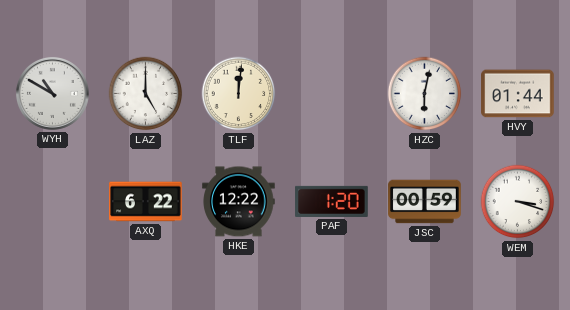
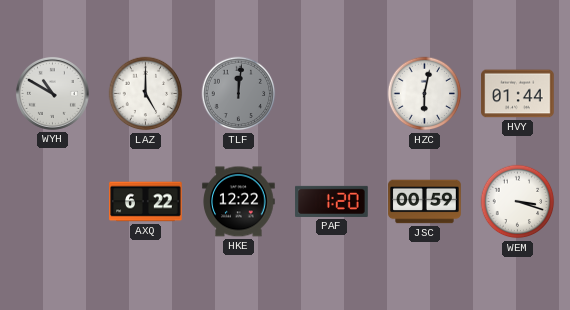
TLF dial: cream -> grey
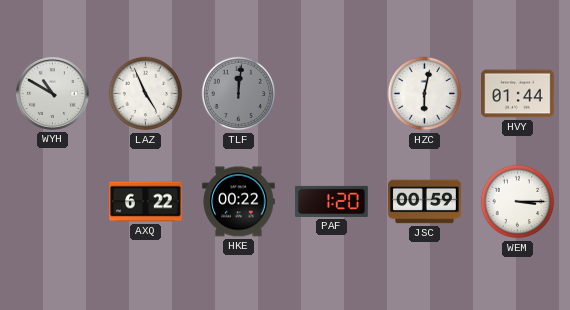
LAZ: 5:00 -> 4:56
HKE: 12:22 -> 00:22
WEM: 3:18 -> 3:15
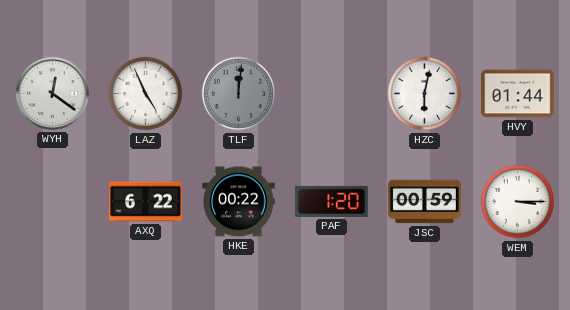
WYH: 10:50 -> 12:21
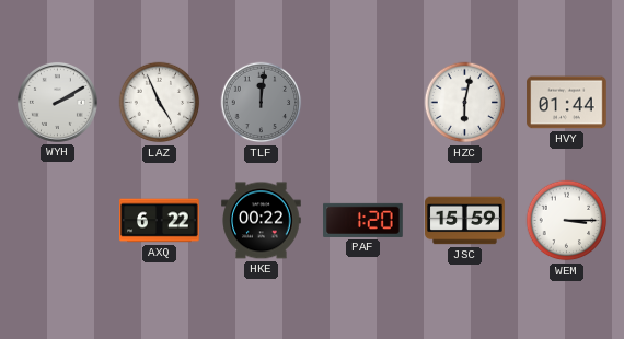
WYH: 12:21 -> 2:10
JSC: 00:59 -> 15:59
